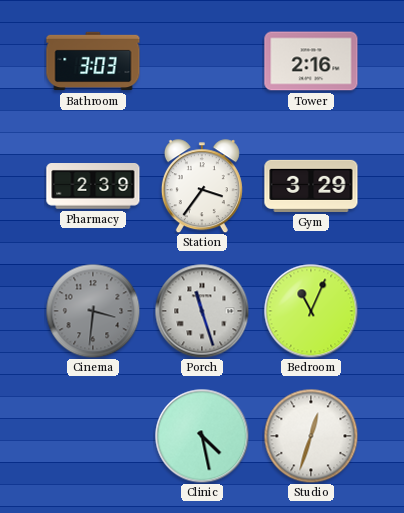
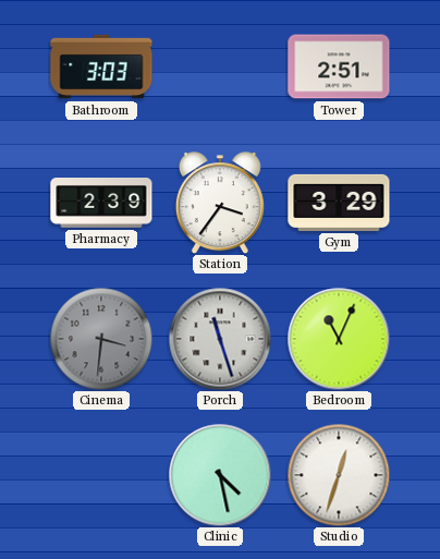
Tower: 2:16 -> 2:51
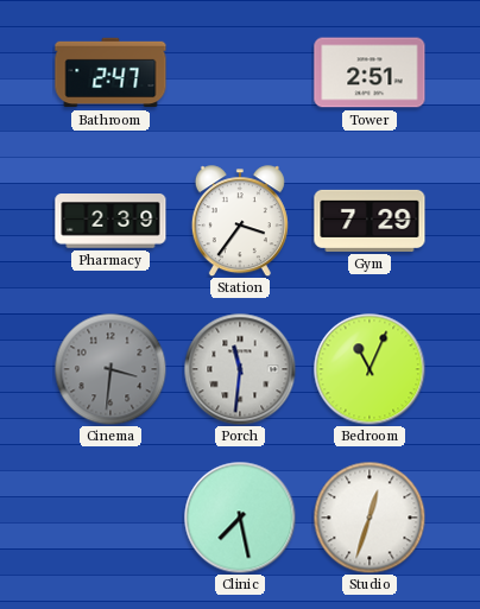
Bathroom: 3:03 -> 2:47
Gym: 3:29 -> 7:29
Porch: 11:27 -> 11:31
Clinic: 4:28 -> 7:28
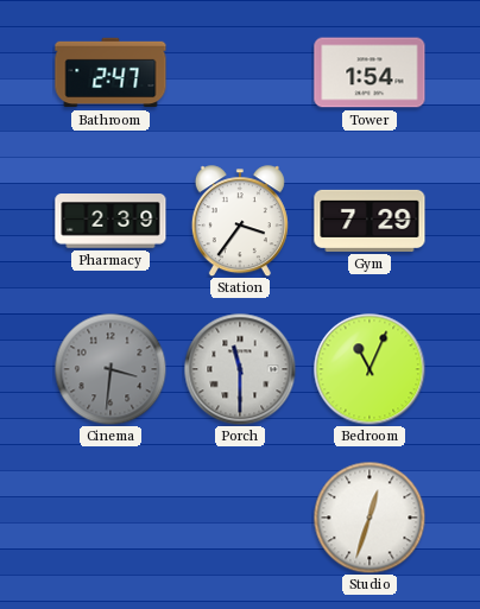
Tower: 2:51 -> 1:54
Porch: 11:31 -> 11:30
Clinic: 7:28 -> none
